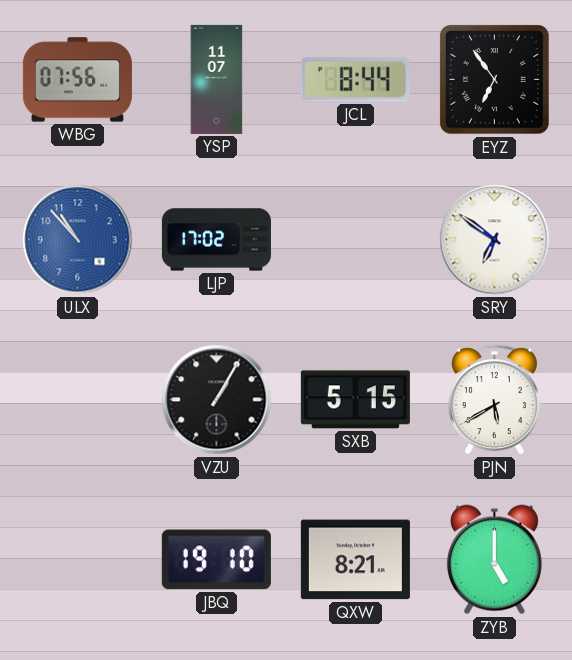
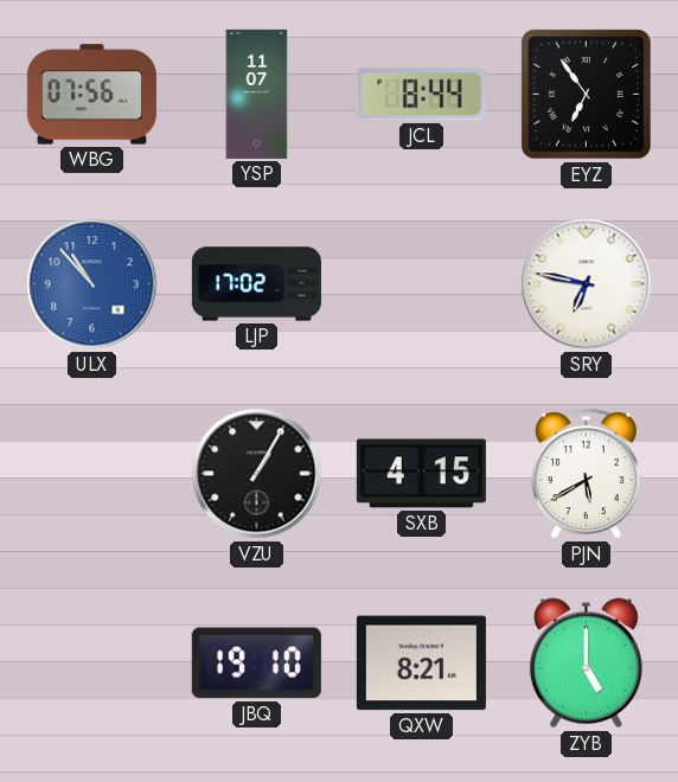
SRY: 6:51 -> 6:47
SXB: 5:15 -> 4:15
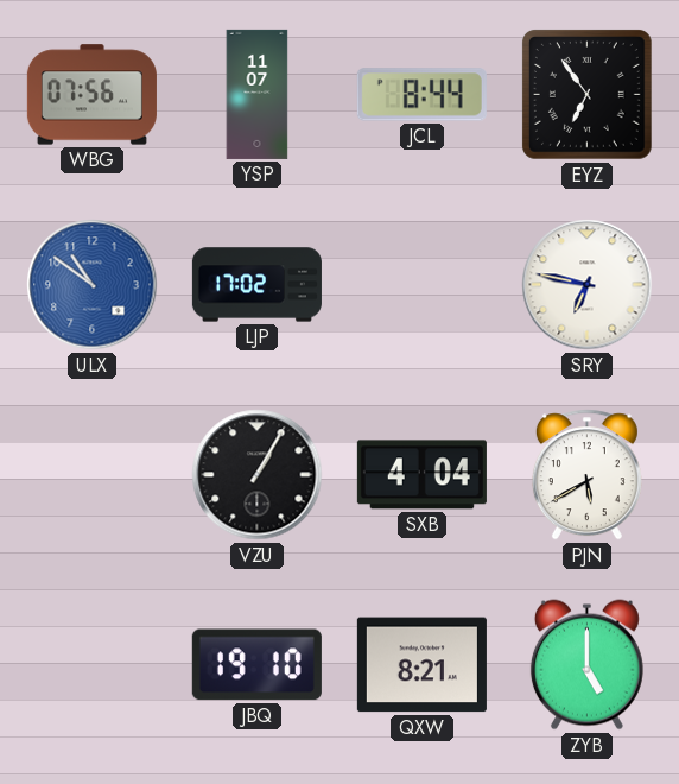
ULX: 10:53 -> 10:51
SXB: 4:15 -> 4:04
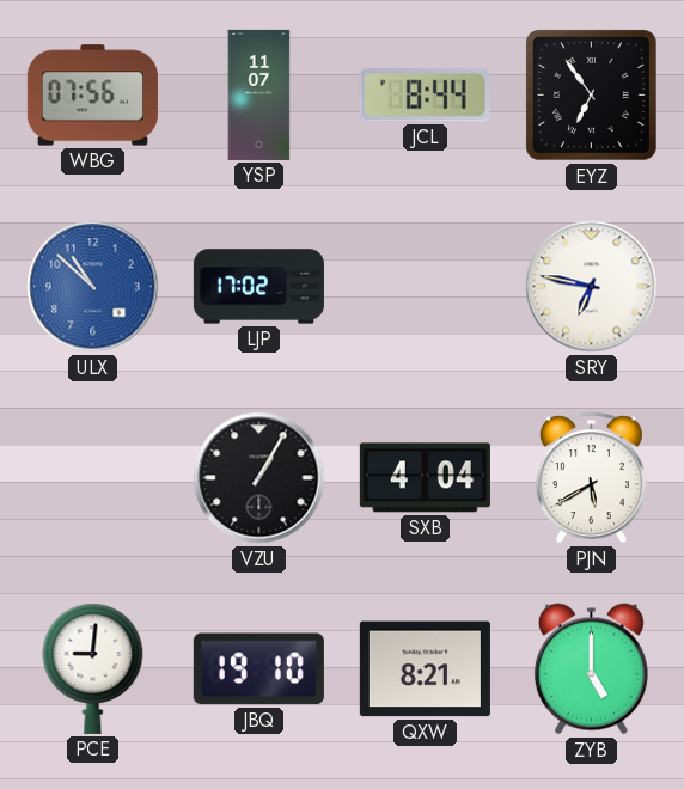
ULX: 10:51 -> 10:52
PCE: none -> 9:01
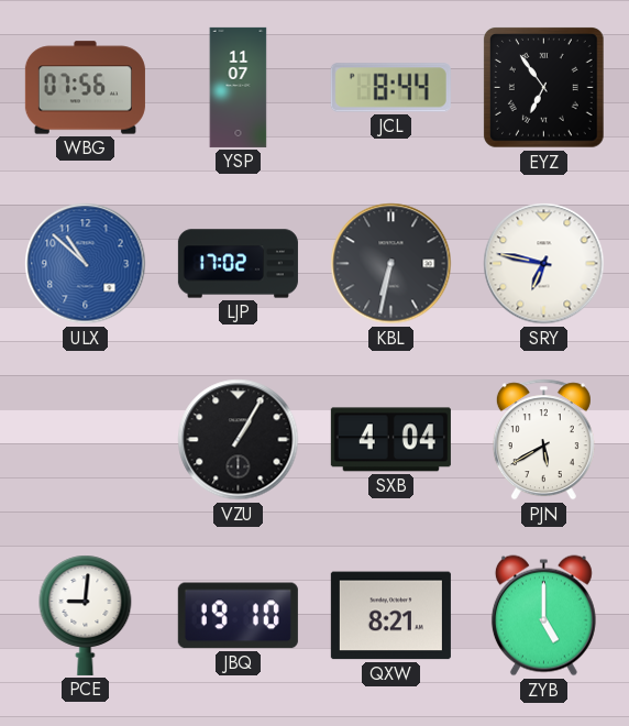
KBL: none -> 6:32
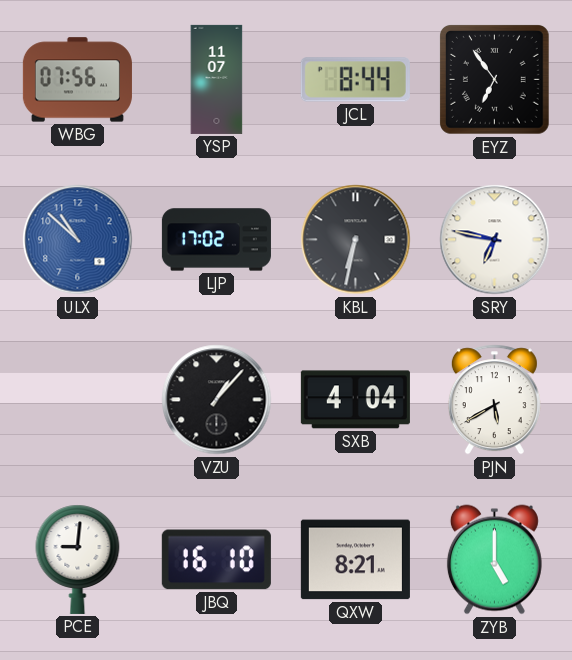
VZU: 1:05 -> 1:07
JBQ: 19:10 -> 16:10
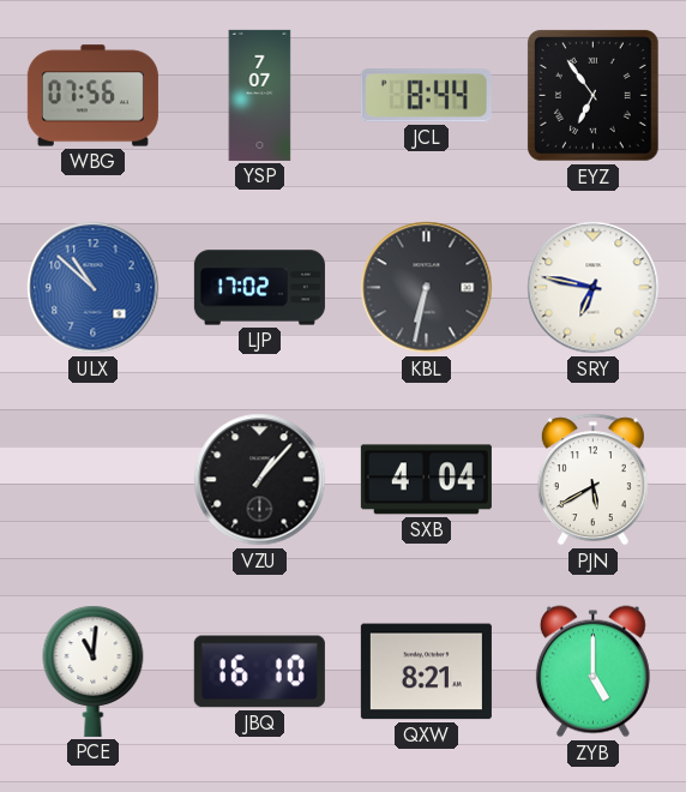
YSP: 11:07 -> 7:07
PCE: 9:01 -> 11:01
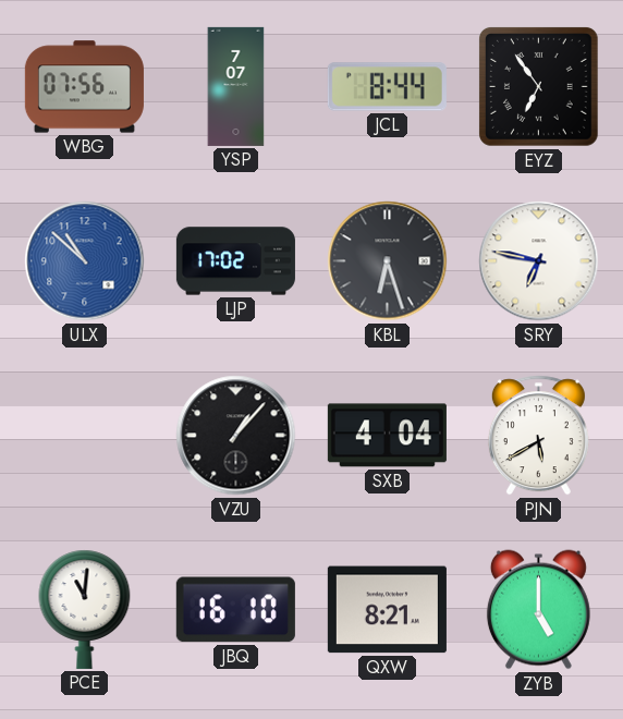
KBL: 6:32 -> 6:27
